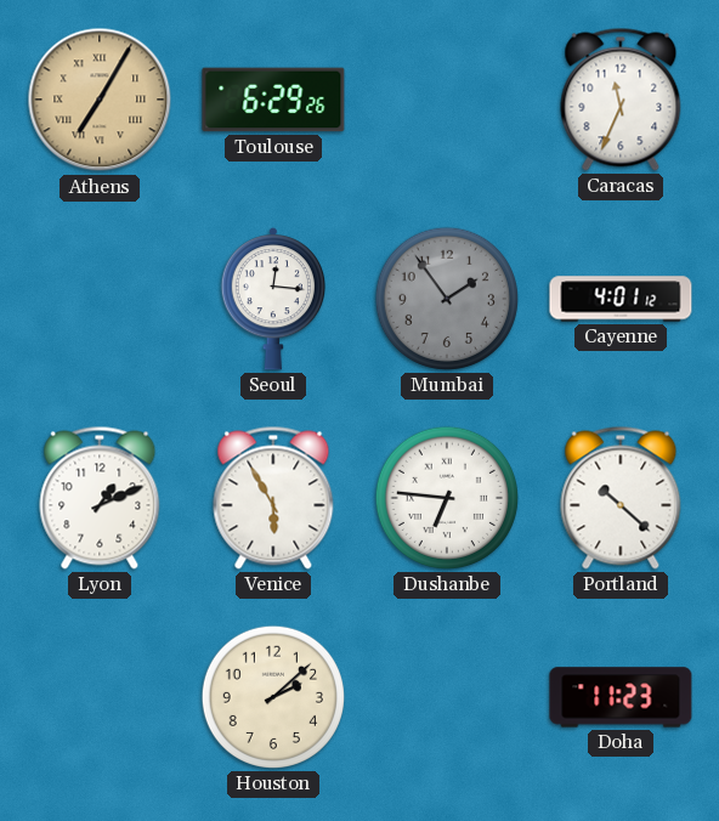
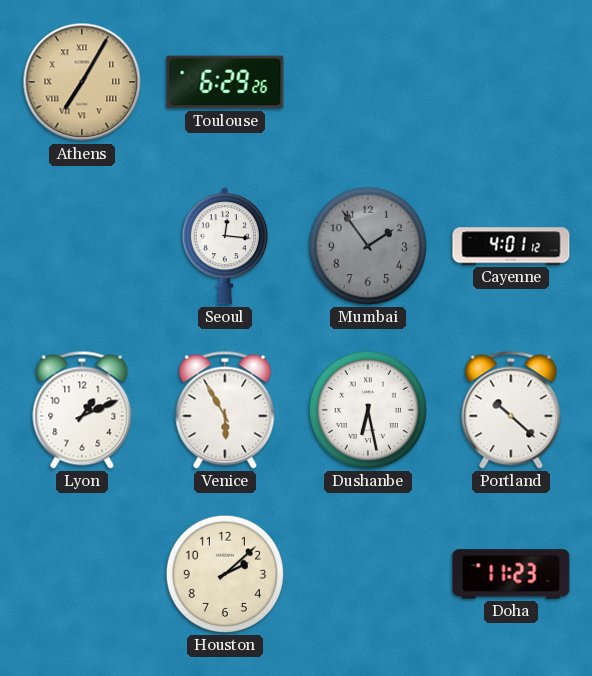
Caracas: 11:34 -> none
Dushanbe: 6:46 -> 6:28
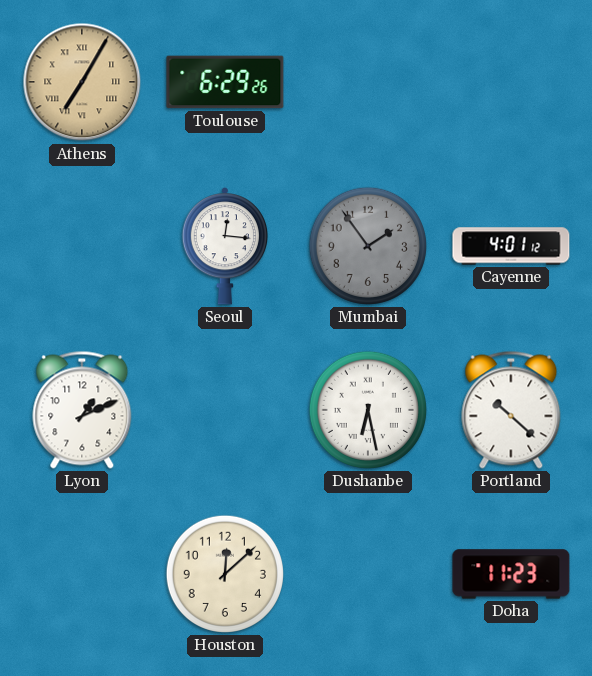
Venice: 5:55 -> none
Houston: 2:08 -> 12:08
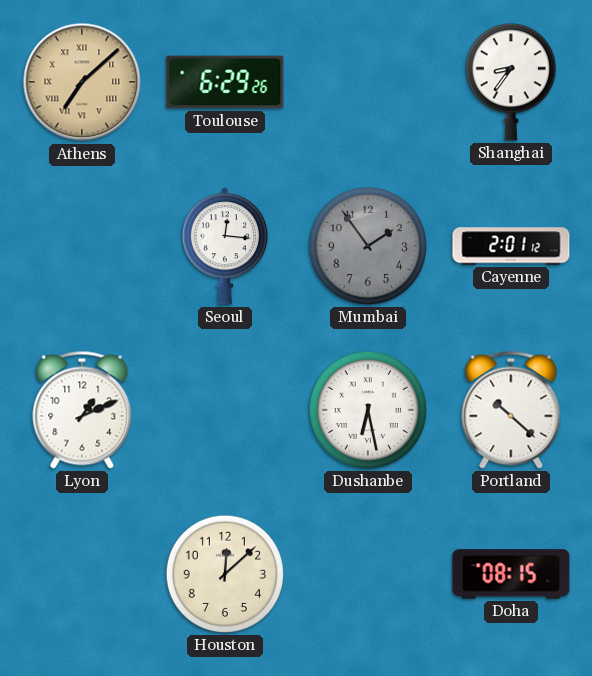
Athens: 7:05 -> 7:08
Shanghai: none -> 8:36
Cayenne: 4:01 -> 2:01
Doha: 11:23 -> 08:15
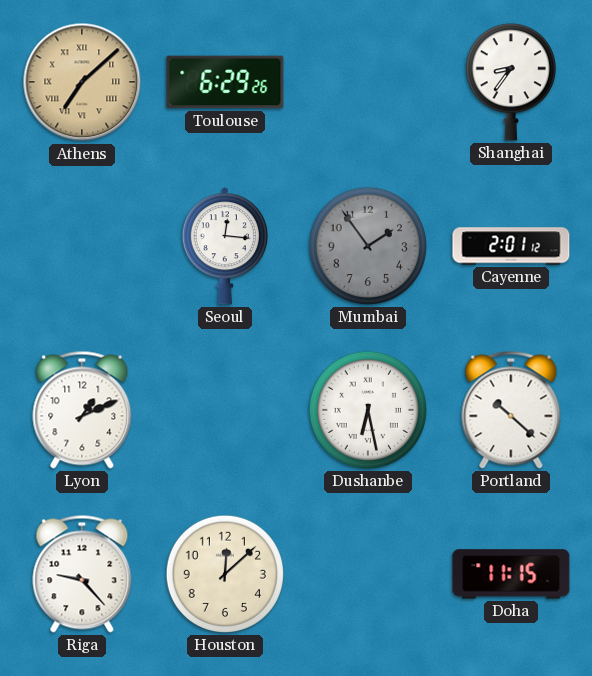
Riga: none -> 9:23
Doha: 08:15 -> 11:15
